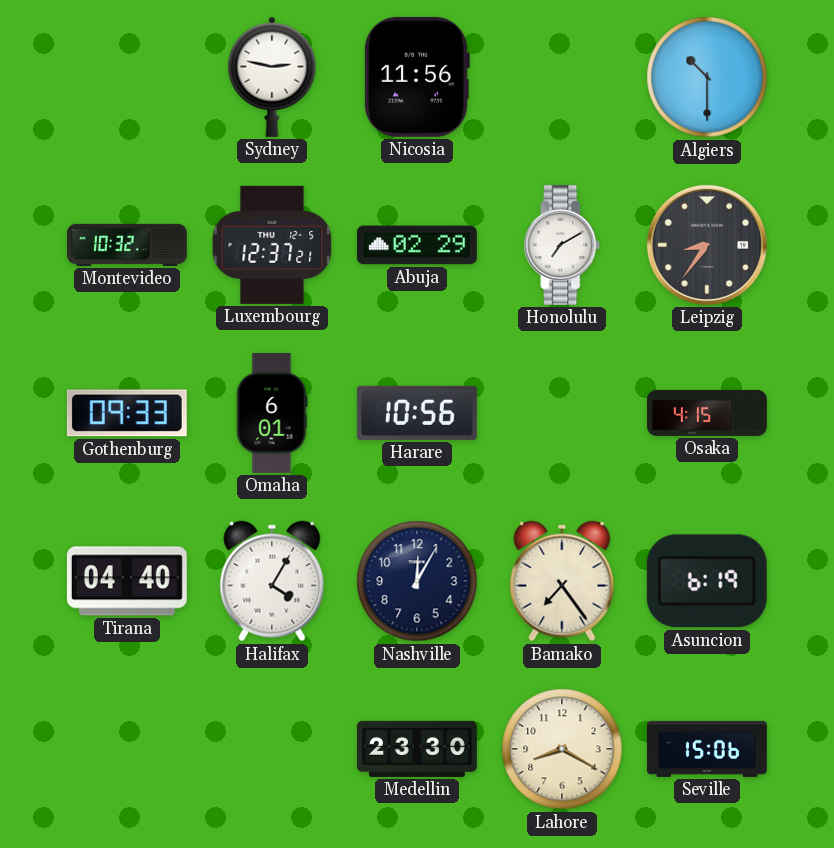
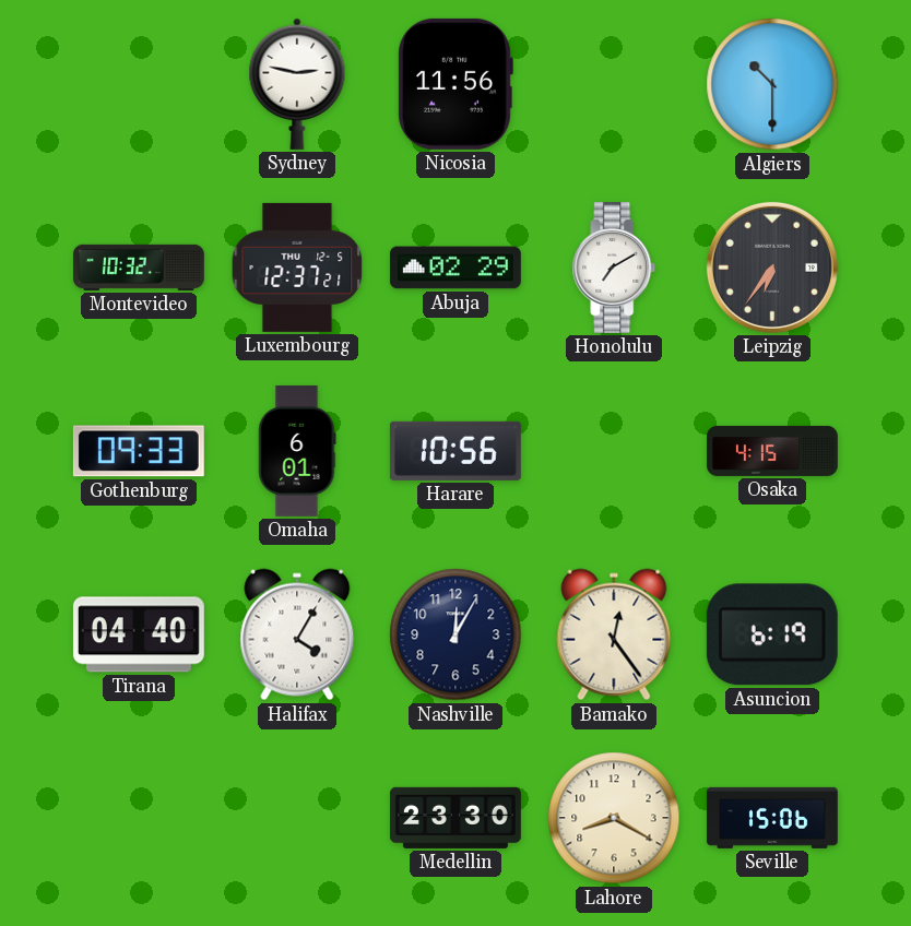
Leipzig: 8:36 -> 6:36
Bamako: 7:24 -> 12:24
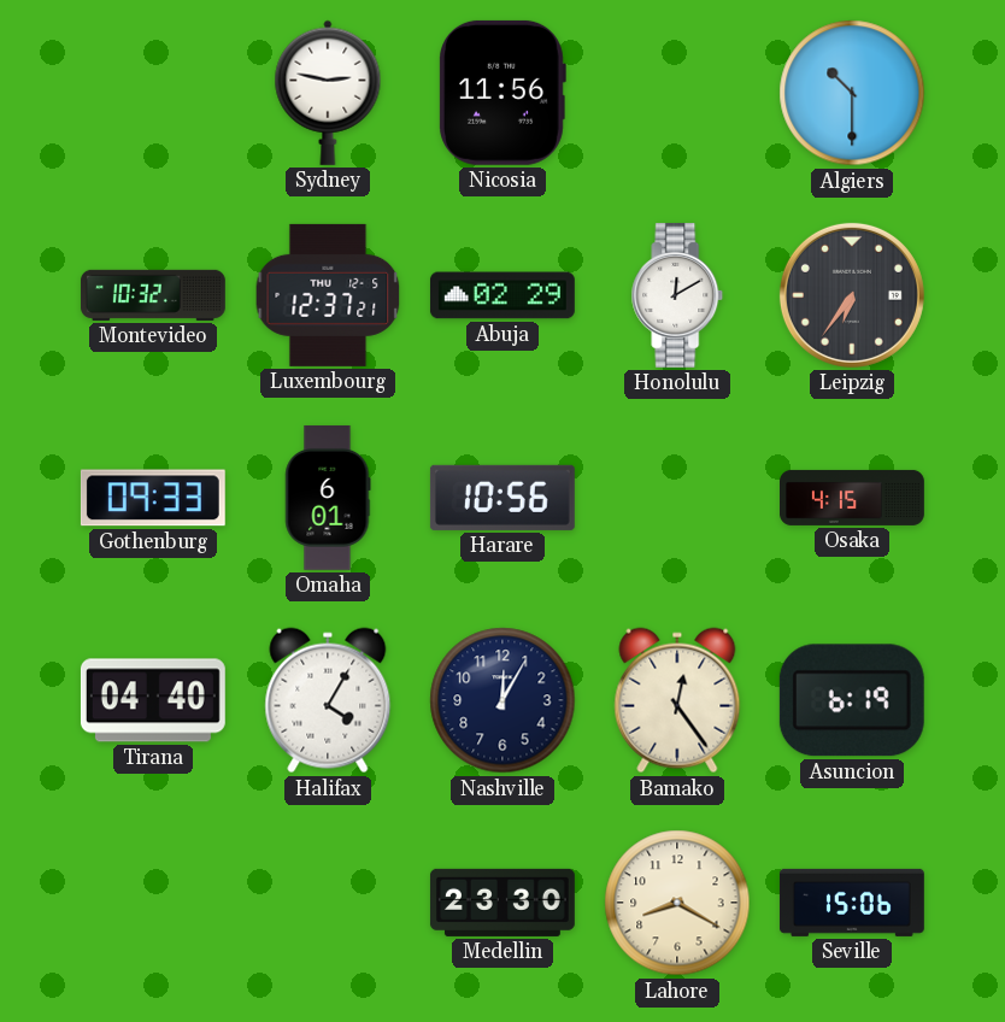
Honolulu: 7:10 -> 12:10
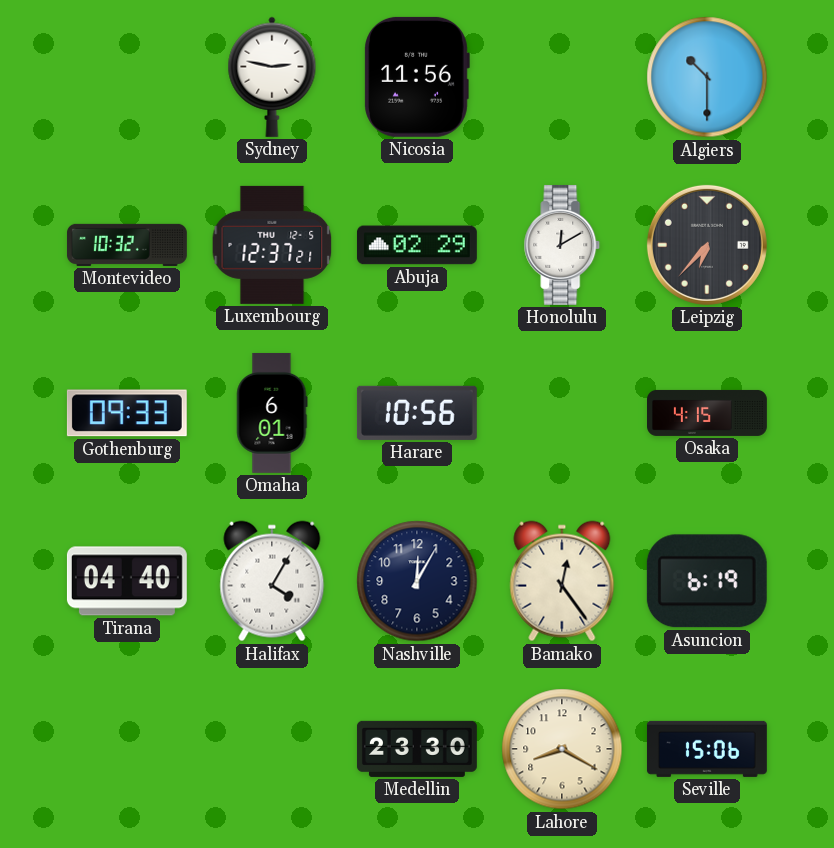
Leipzig: 6:36 -> 6:37
